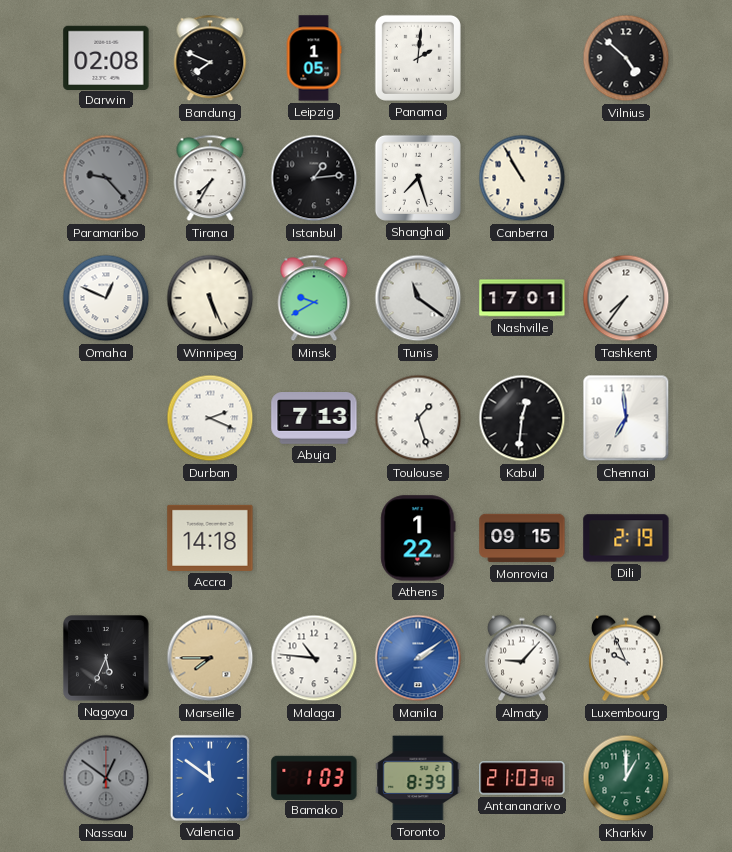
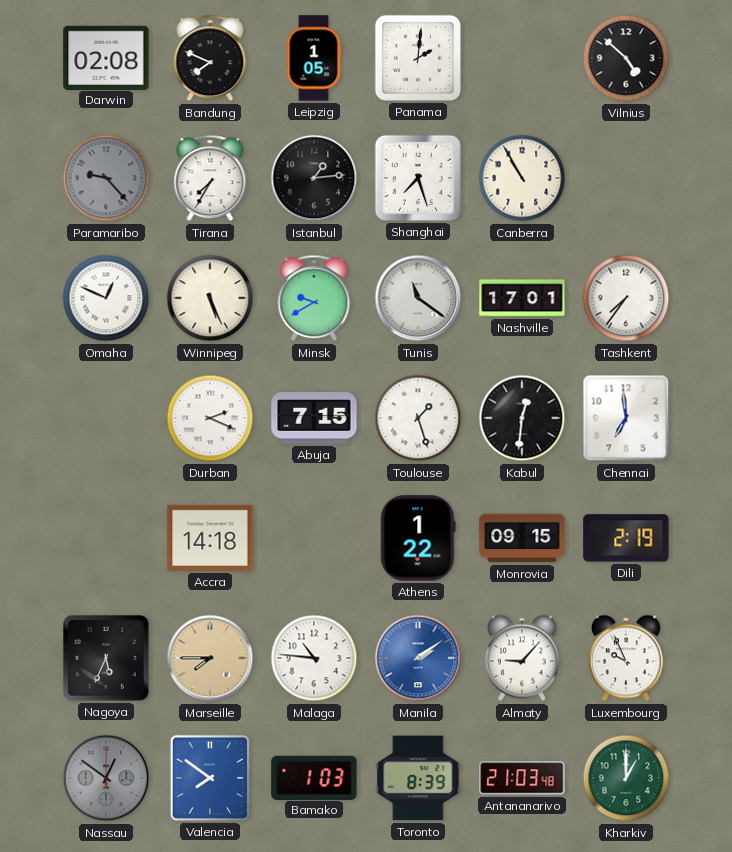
Abuja: 7:13 -> 7:15
Valencia: 11:51 -> 7:51
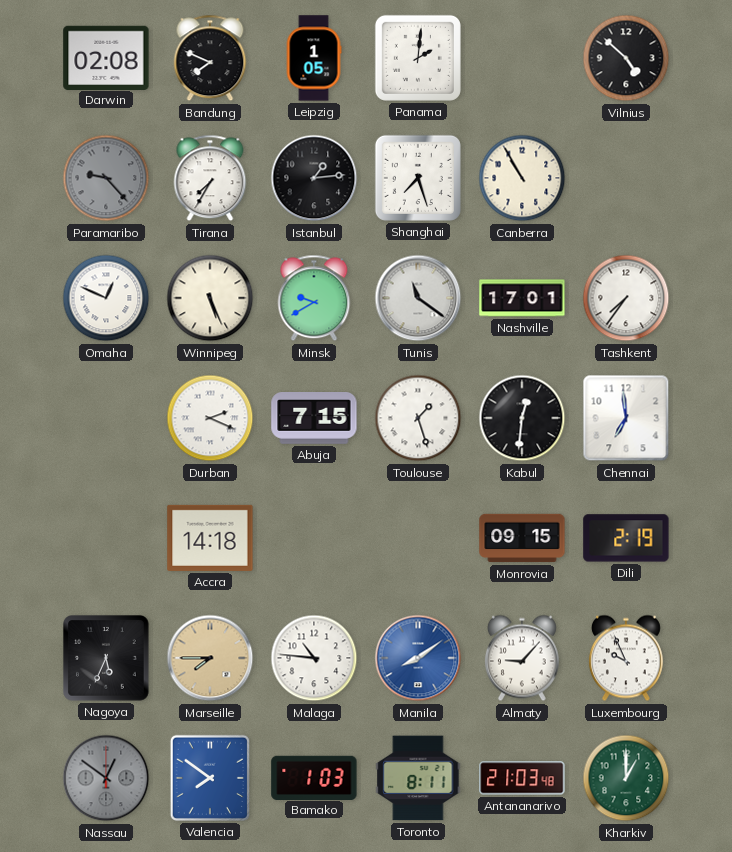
Athens: 1:22 -> none
Manila: 2:09 -> 8:09
Toronto: 8:39 -> 8:11
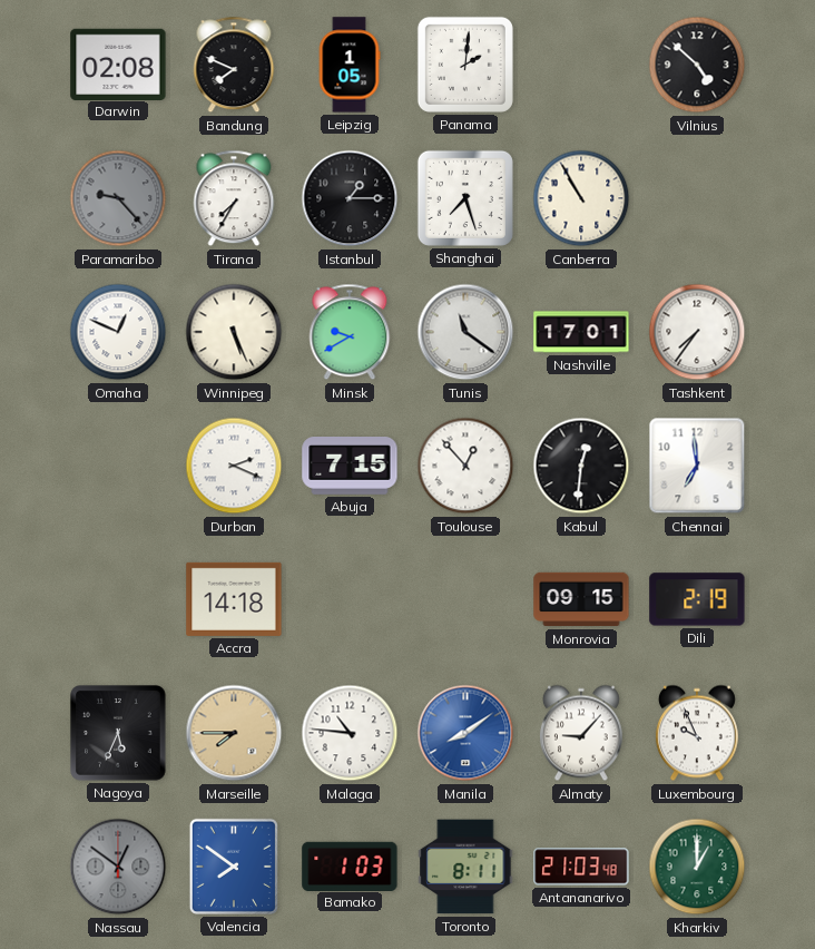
Istanbul: 1:14 -> 1:15
Toulouse: 1:27 -> 12:53
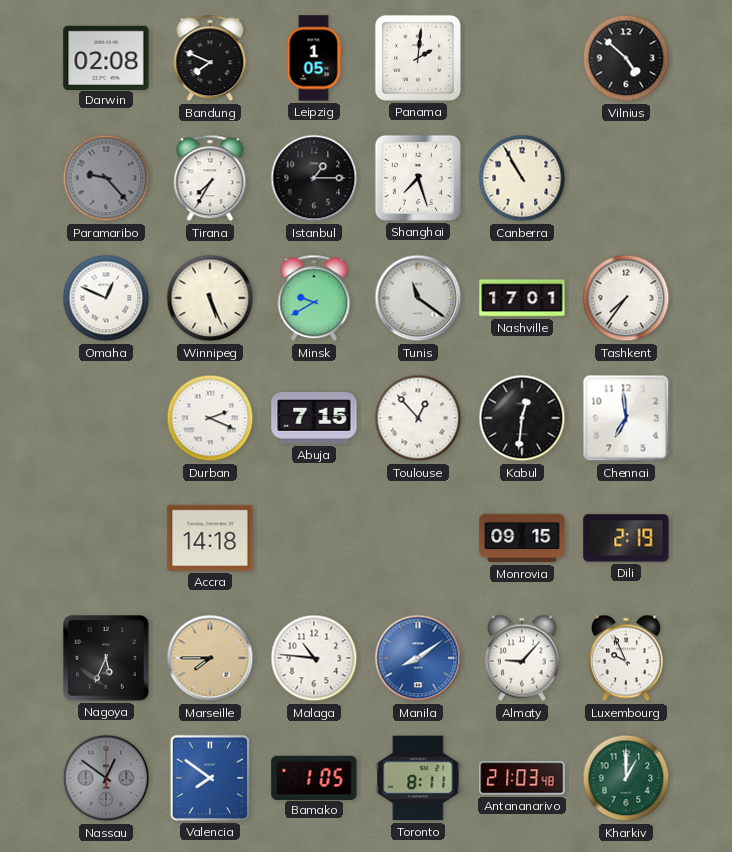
Bamako: 1:03 -> 1:05
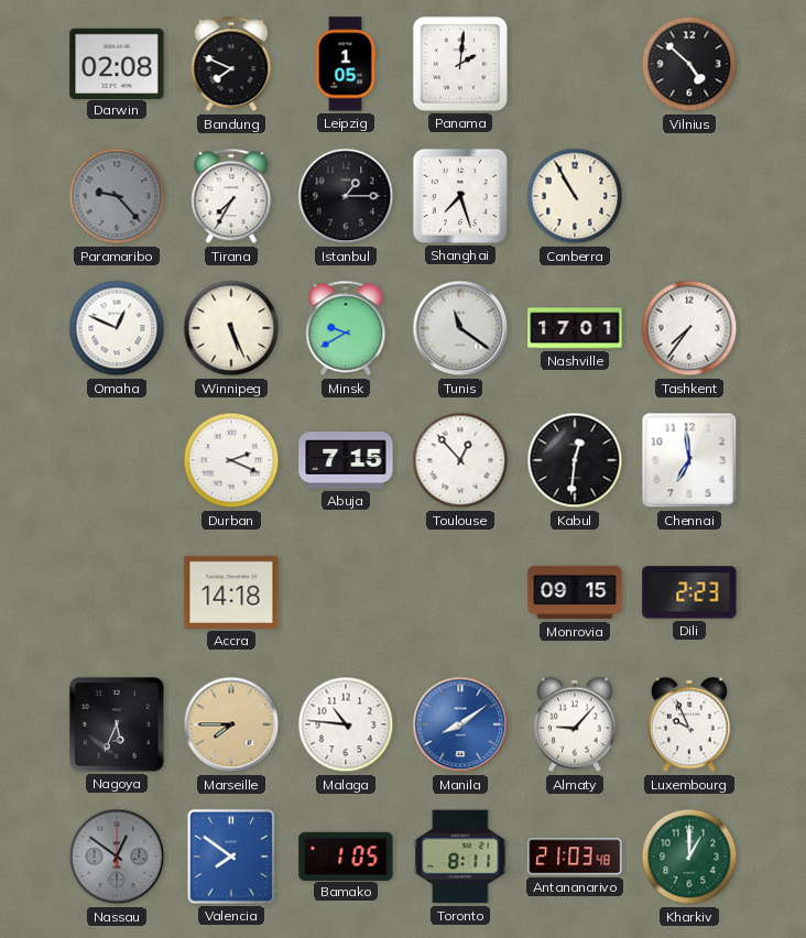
Dili: 2:19 -> 2:23
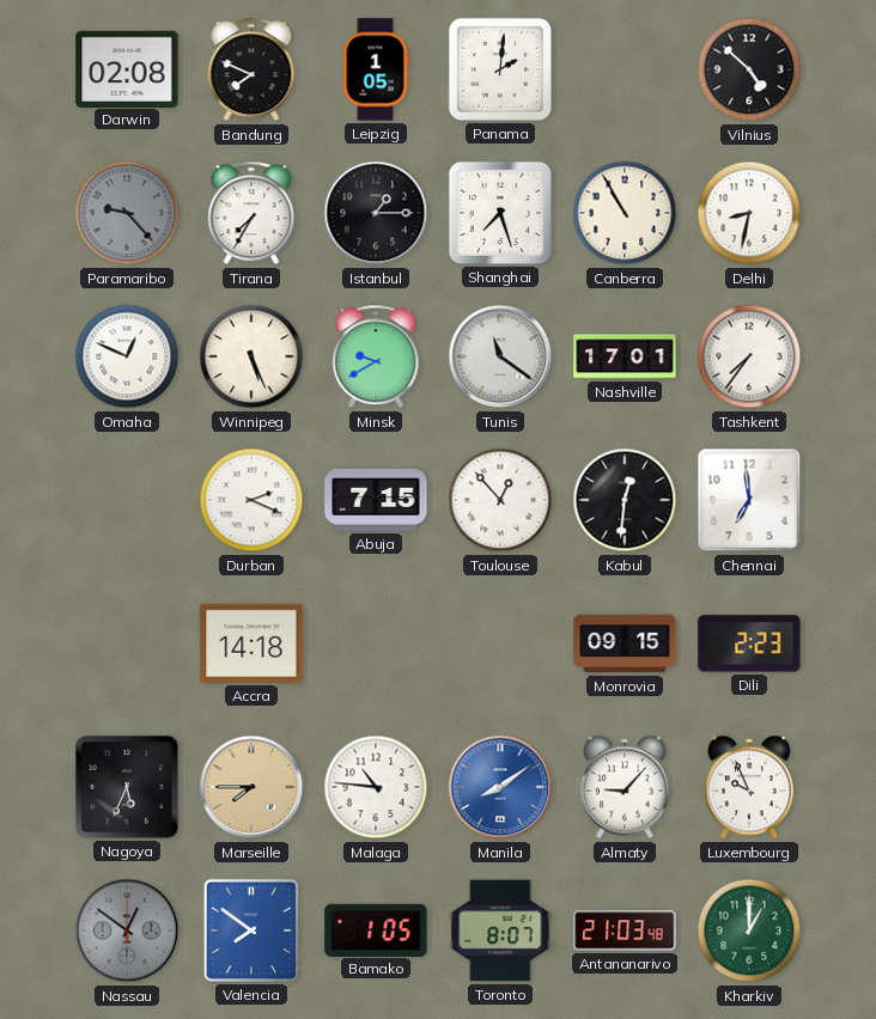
Delhi: none -> 8:32
Toronto: 8:11 -> 8:07
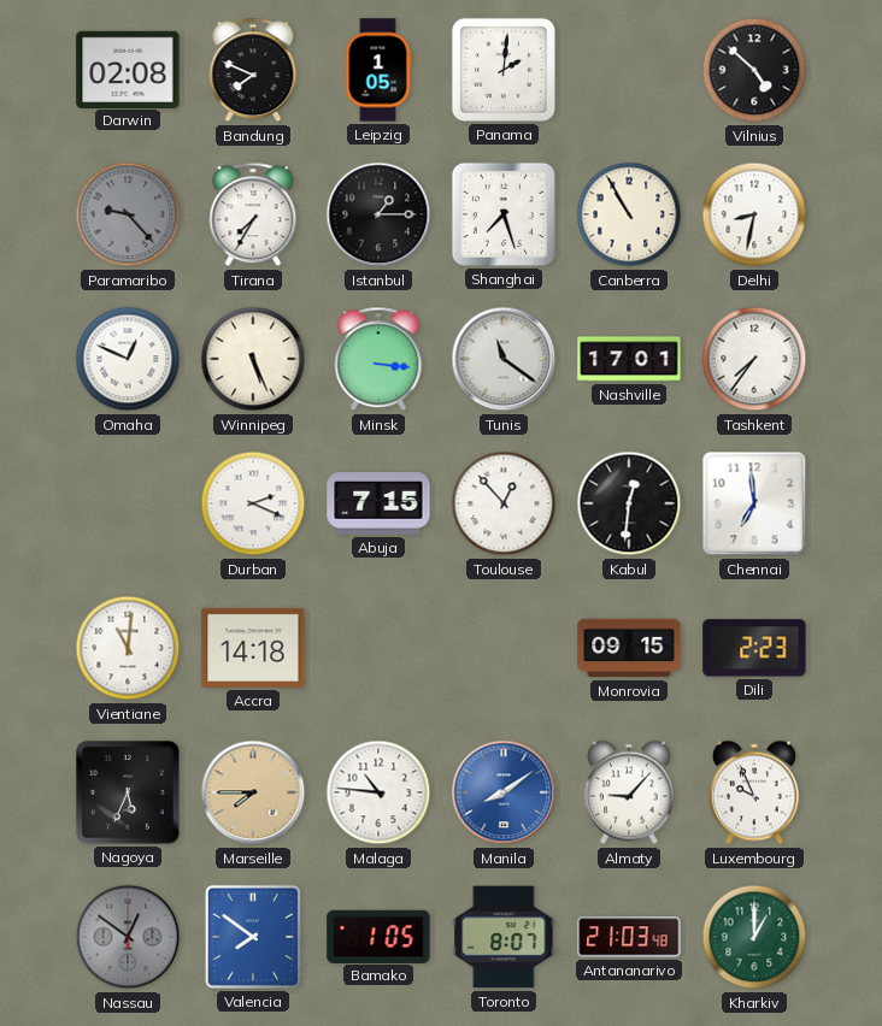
Minsk: 9:40 -> 3:16
Vientiane: none -> 11:01
